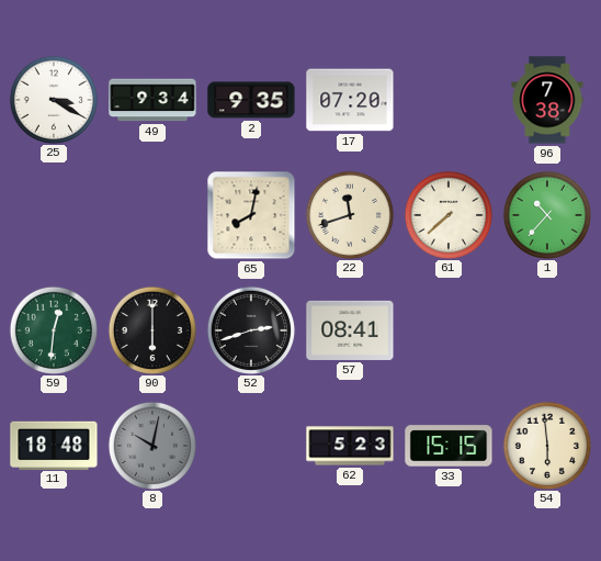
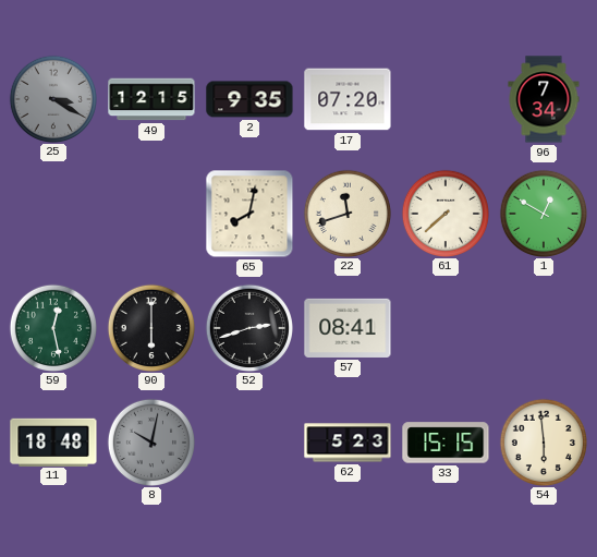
25 dial: white -> grey
49: 9:34 -> 12:15
96: 7:38 -> 7:34
1: 10:37 -> 12:50
59: 12:31 -> 12:28
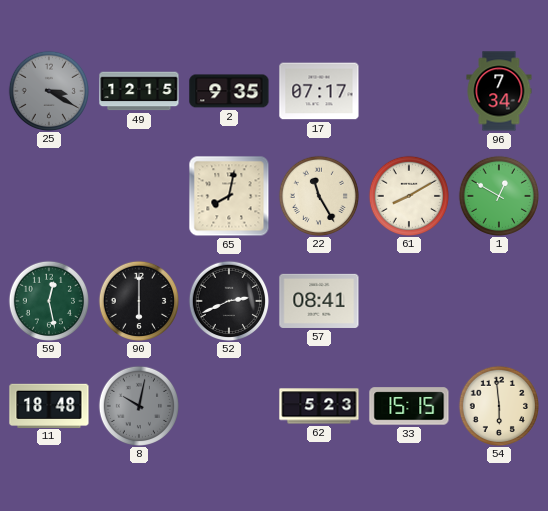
17: 07:20 -> 07:17
22: 11:42 -> 11:25
61: 7:38 -> 8:10
52: 2:42 -> 2:41
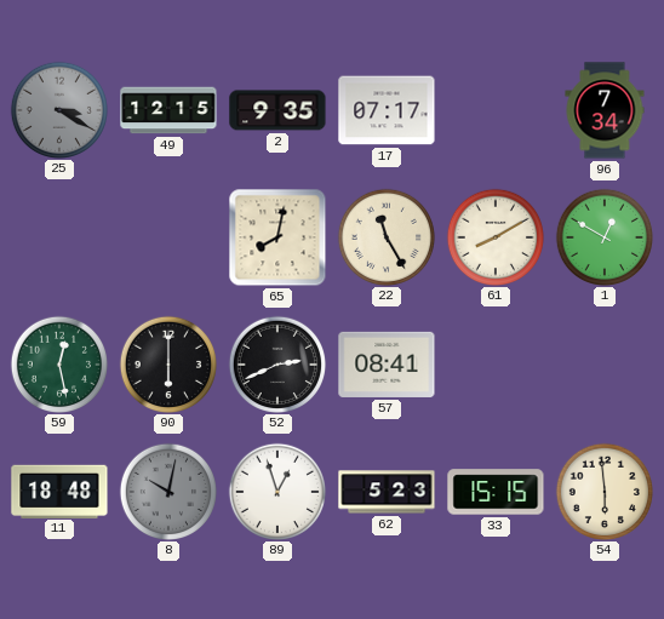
89: none -> 12:57
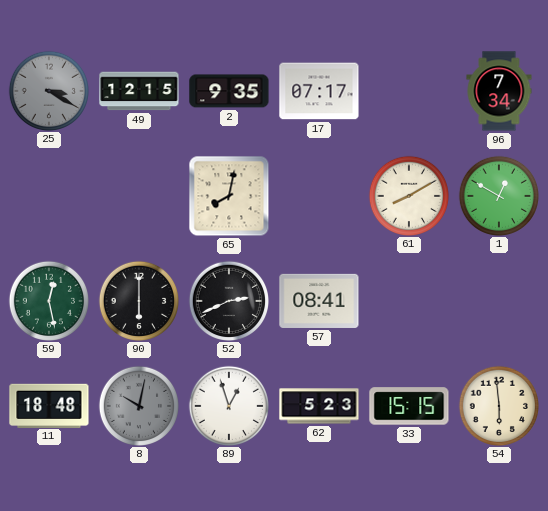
22: 11:25 -> none
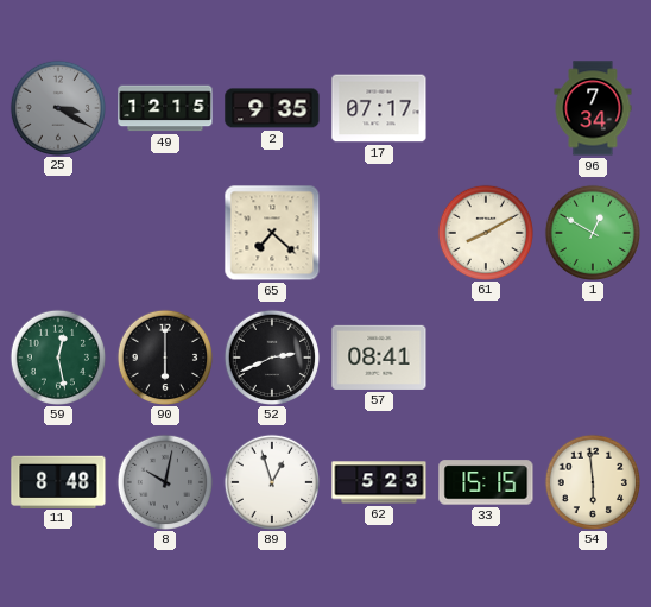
65: 8:02 -> 7:22
11: 18:48 -> 8:48
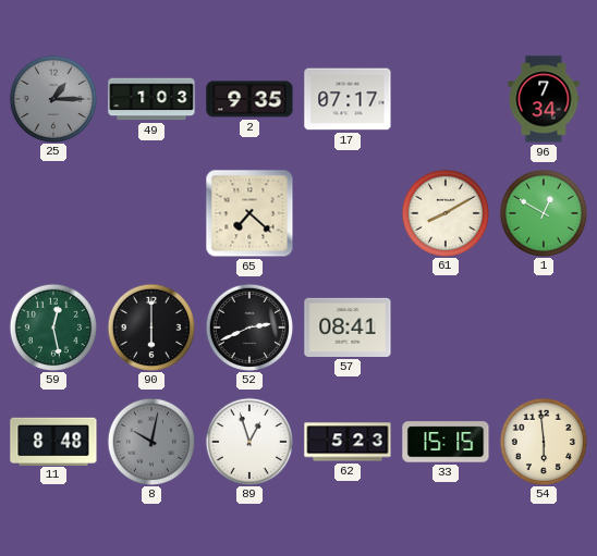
25: 3:20 -> 1:15
49: 12:15 -> 1:03
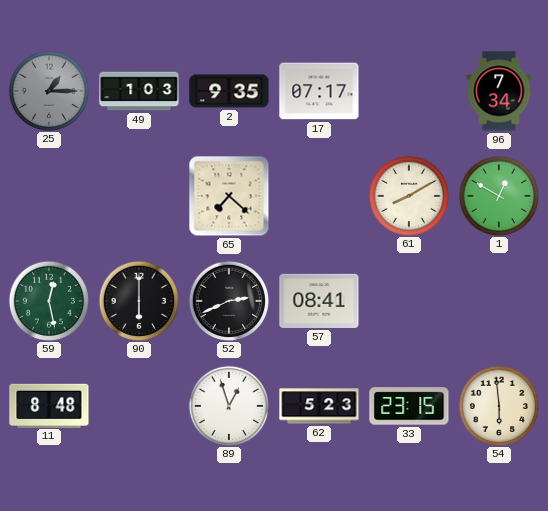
8: 10:02 -> none
33: 15:15 -> 23:15
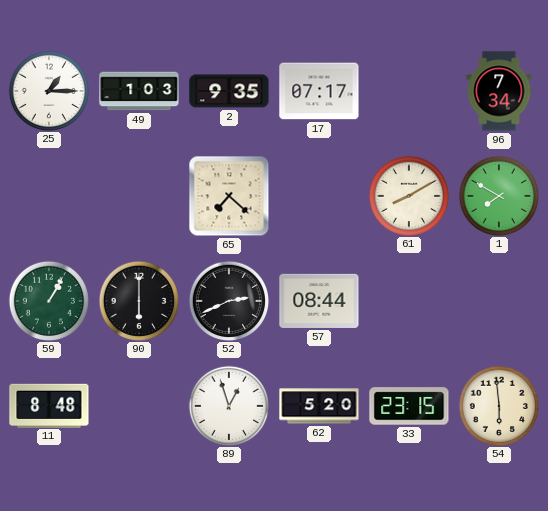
25 dial: grey -> white
1: 12:50 -> 7:50
59: 12:28 -> 1:05
57: 08:41 -> 08:44
62: 5:23 -> 5:20
